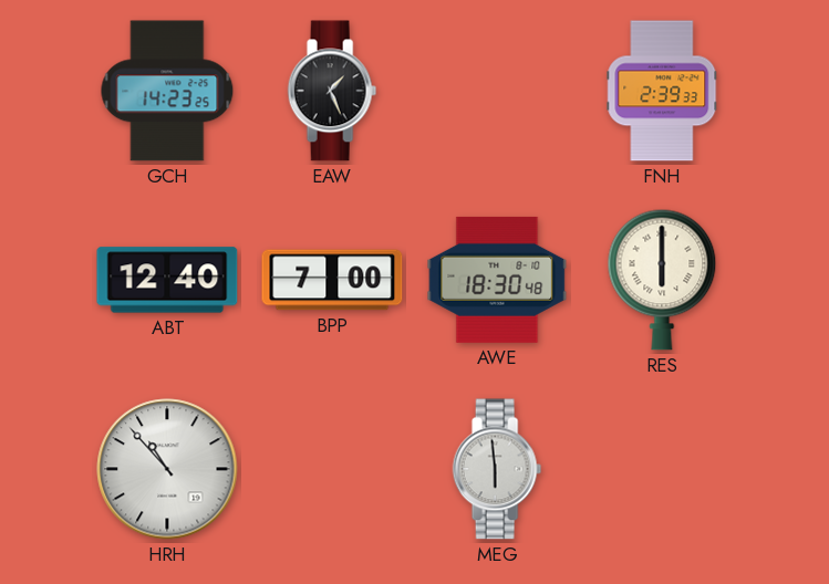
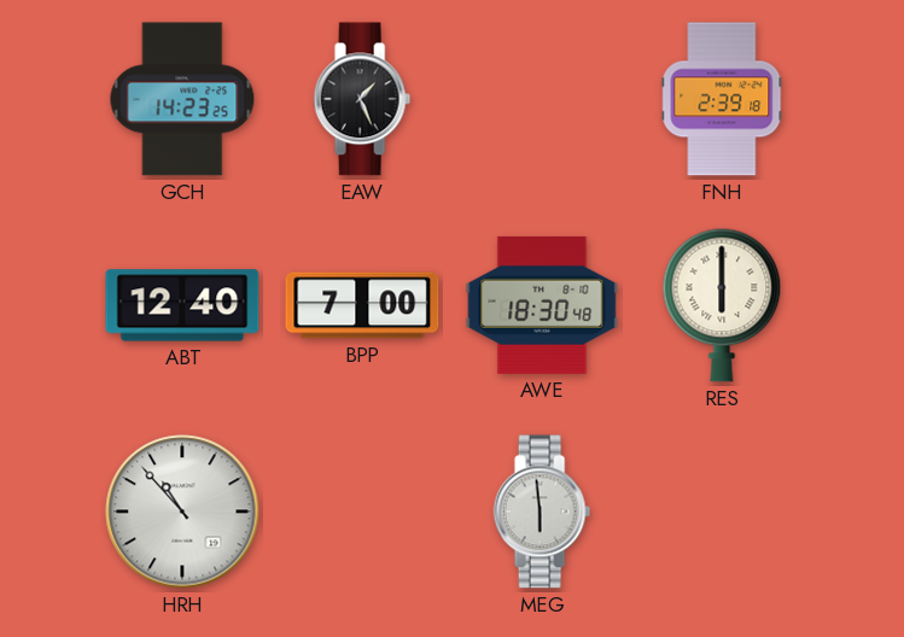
FNH: 2:39:33 -> 2:39:18
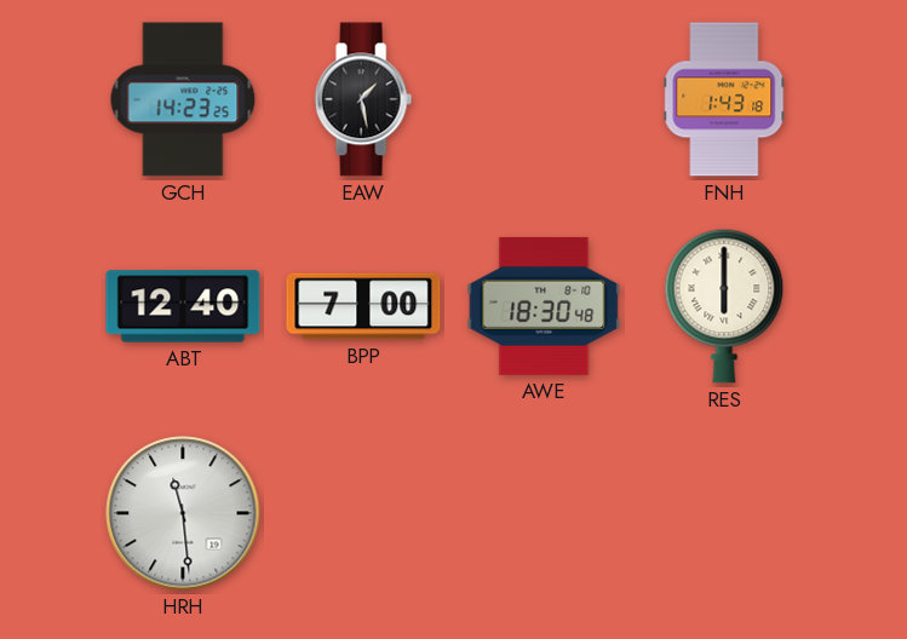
EAW: 1:26 -> 1:28
FNH: 2:39 -> 1:43
HRH: 10:53 -> 11:29
MEG: 5:59 -> none
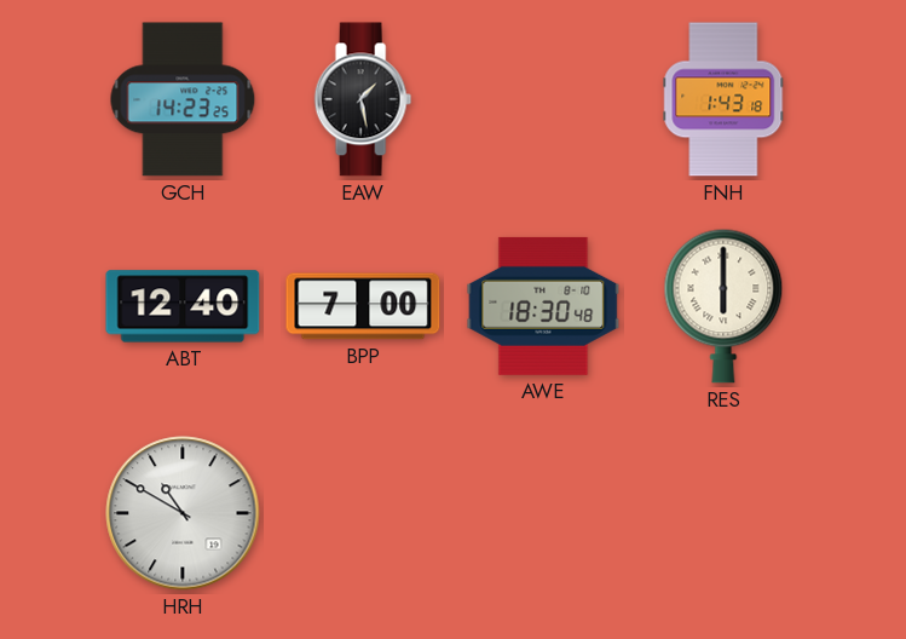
HRH: 11:29 -> 10:50
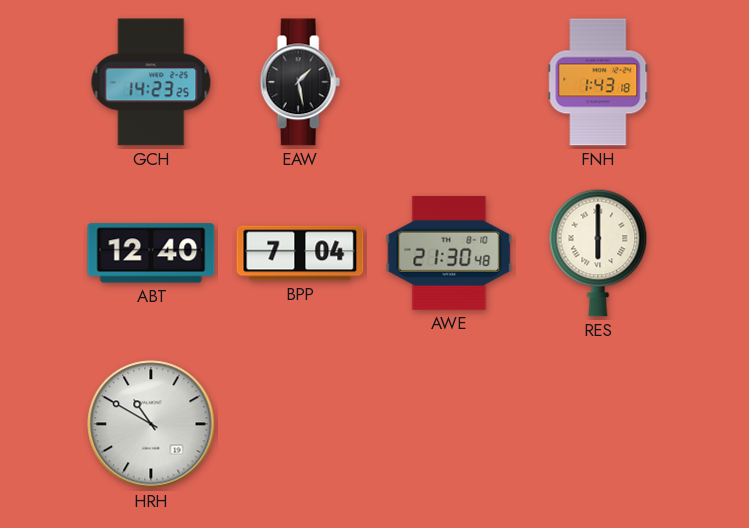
BPP: 7:00 -> 7:04
AWE: 18:30 -> 21:30
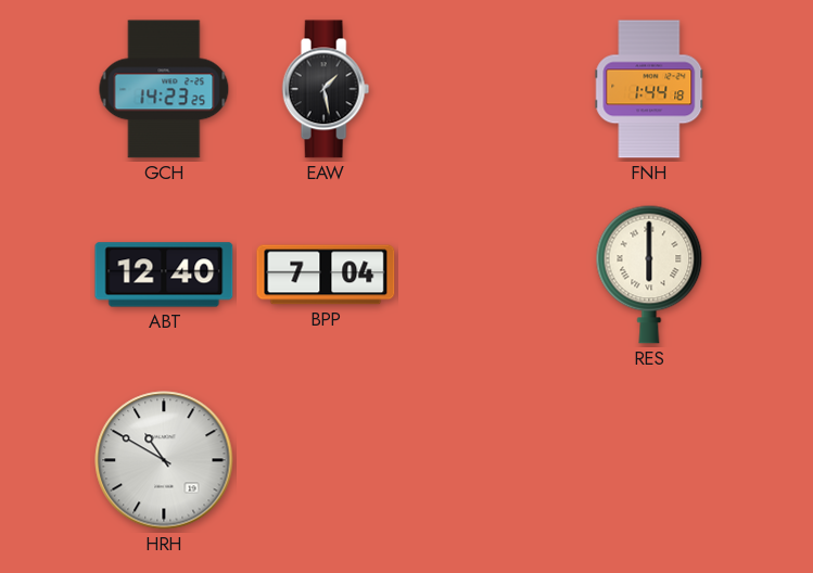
FNH: 1:43 -> 1:44
AWE: 21:30 -> none
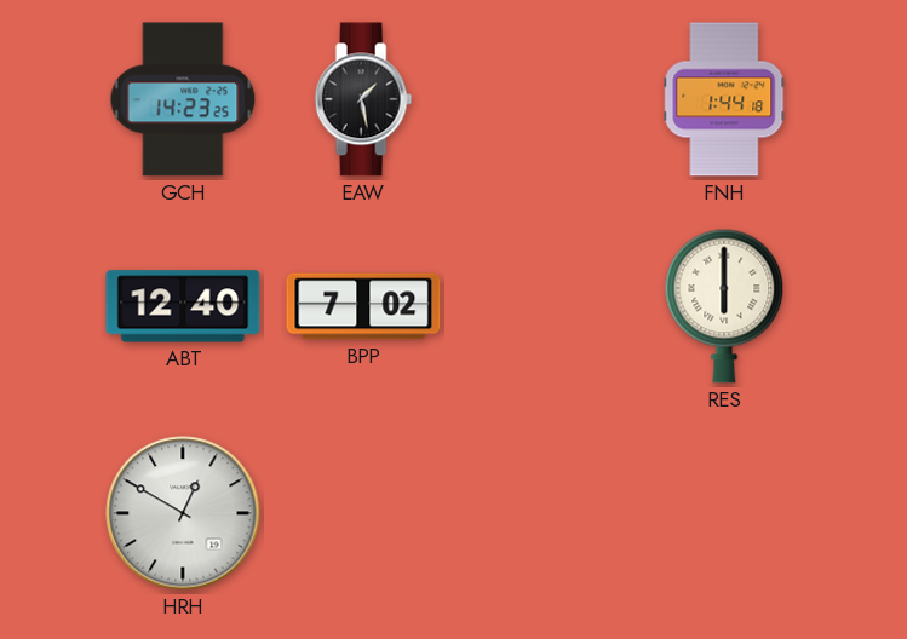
BPP: 7:04 -> 7:02
HRH: 10:50 -> 12:50
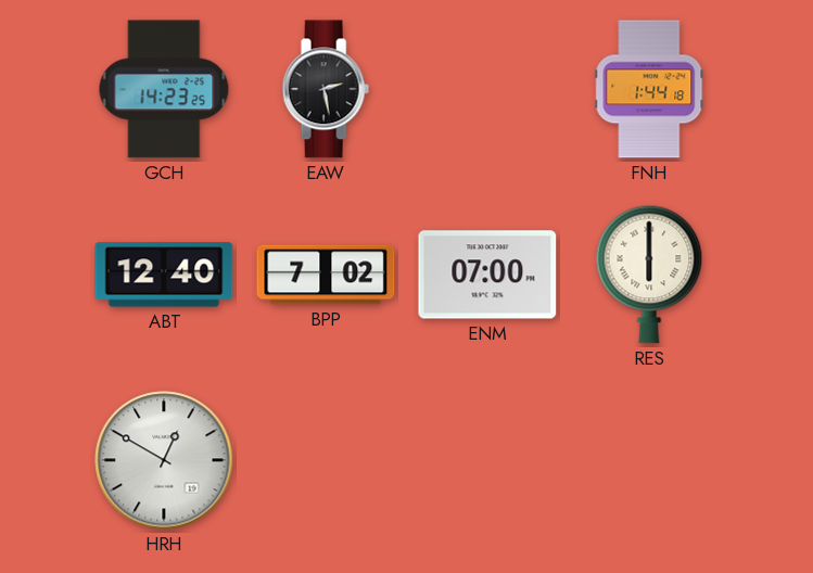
EAW: 1:28 -> 2:28
ENM: none -> 07:00
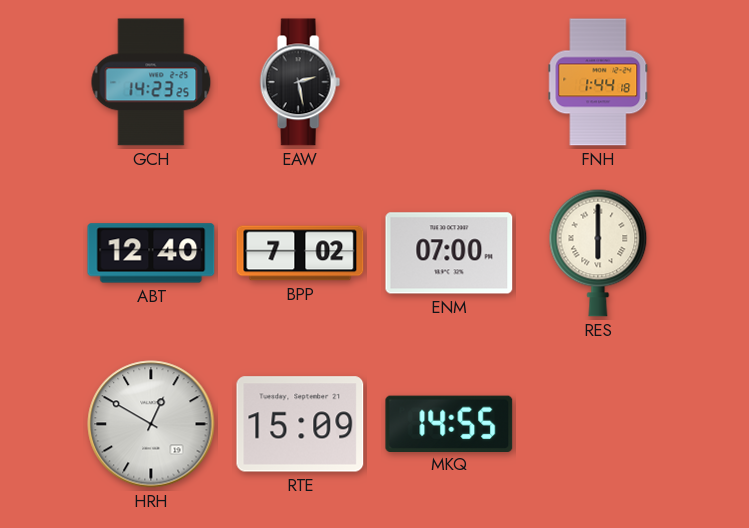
RTE: none -> 15:09
MKQ: none -> 14:55
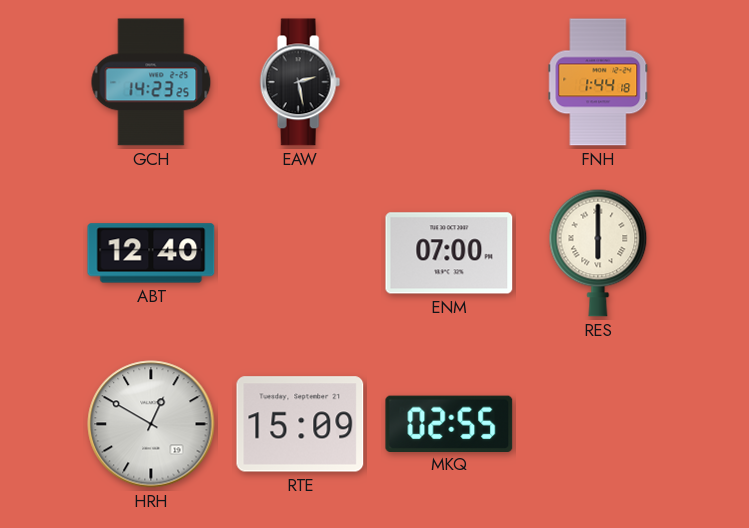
BPP: 7:02 -> none
MKQ: 14:55 -> 02:55
